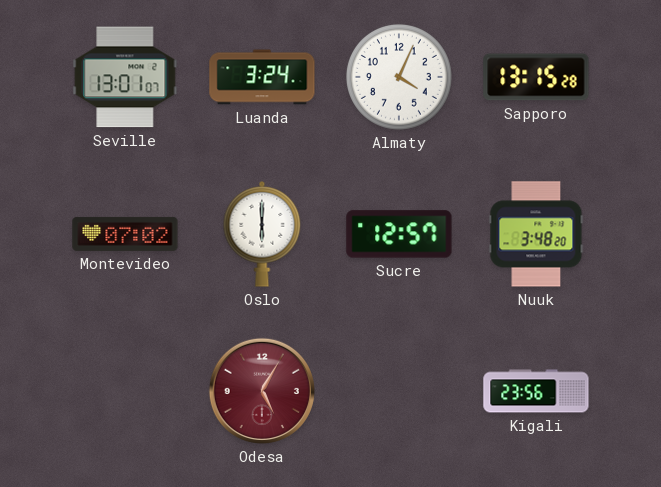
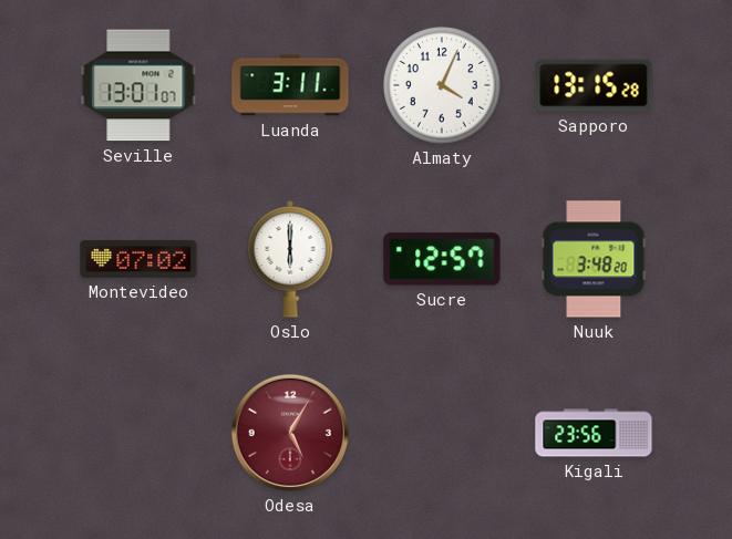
Luanda: 3:24 -> 3:11
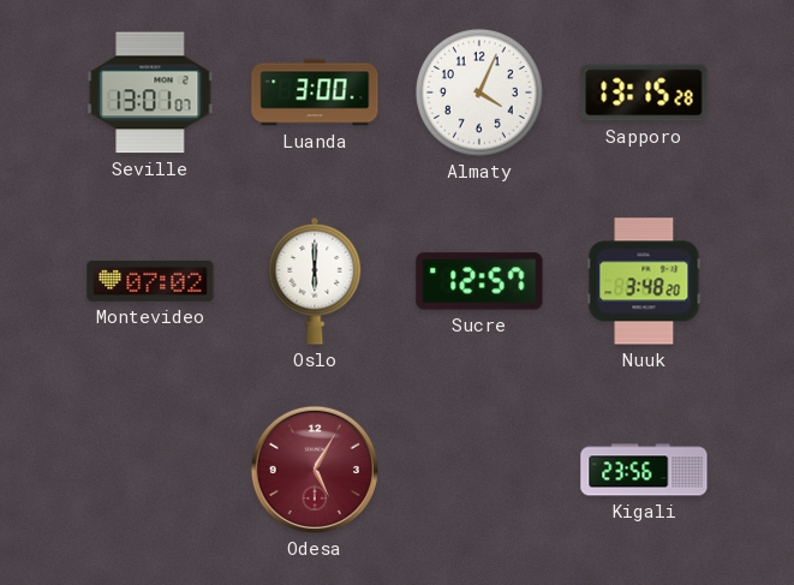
Luanda: 3:11 -> 3:00
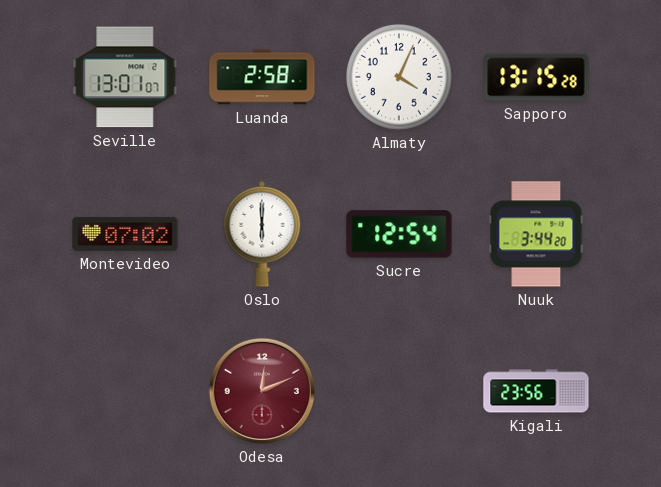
Luanda: 3:00 -> 2:58
Sucre: 12:57 -> 12:54
Nuuk: 3:48 -> 3:44
Odesa: 5:05 -> 12:11
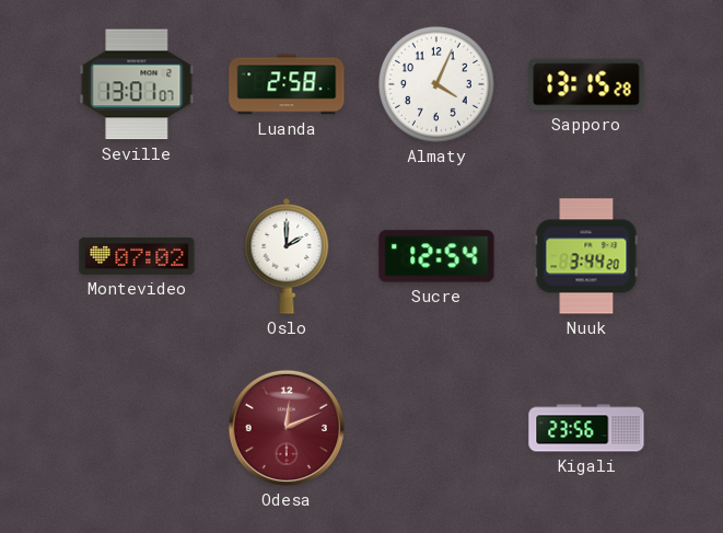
Oslo: 6:00 -> 2:00
